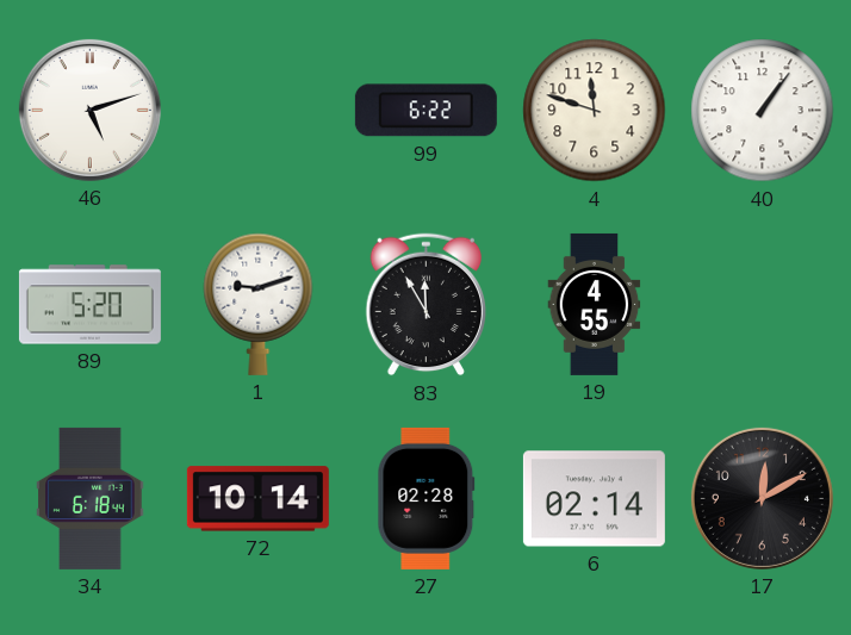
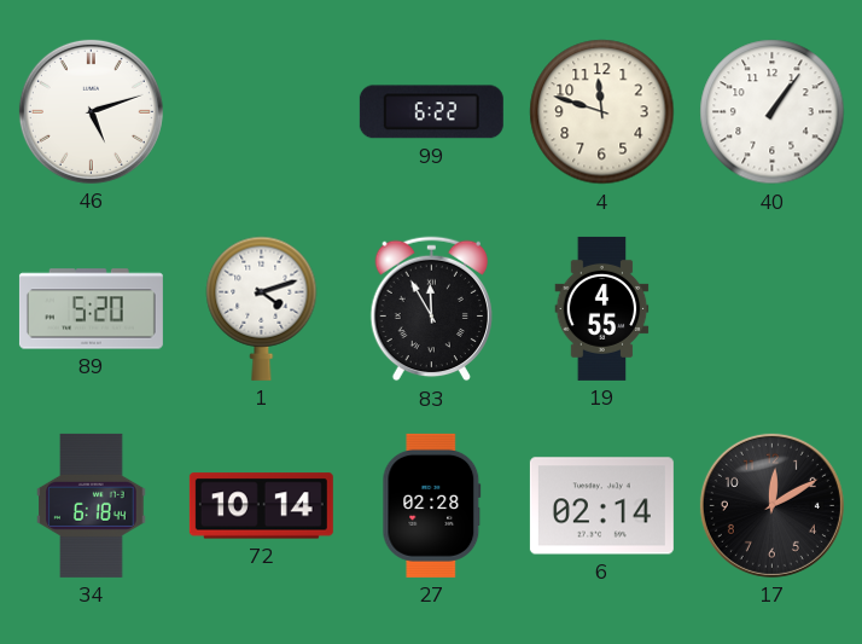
1: 9:12 -> 4:12
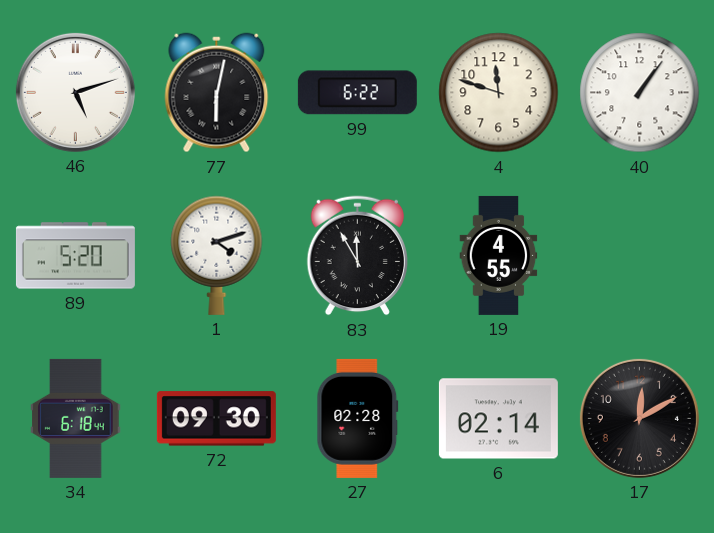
77: none -> 6:02
72: 10:14 -> 09:30
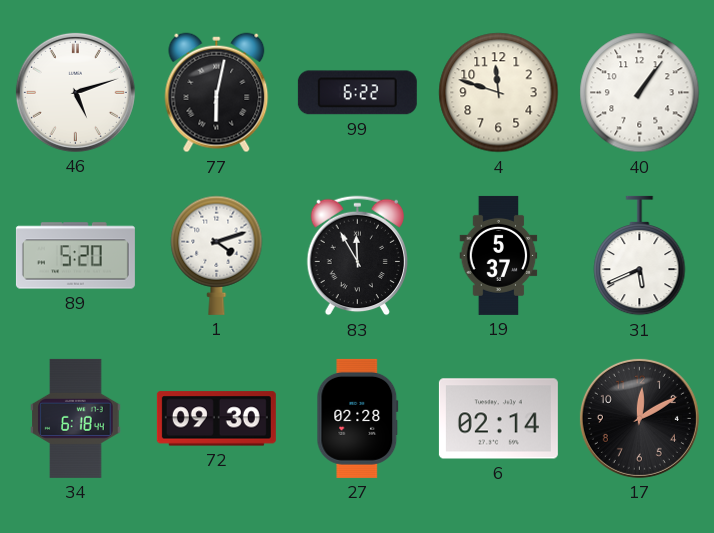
19: 4:55 -> 5:37
31: none -> 5:41
